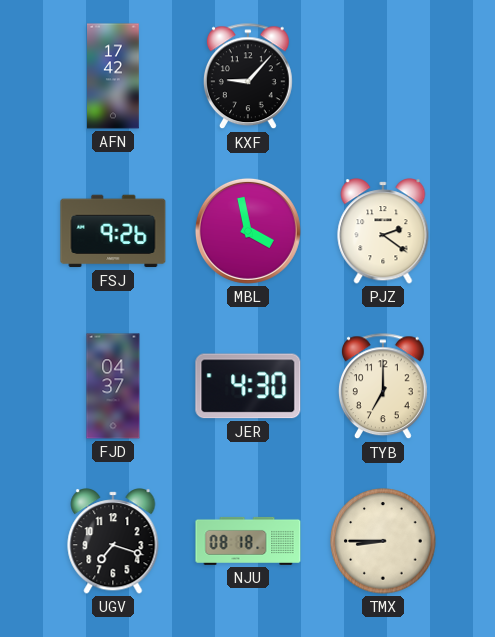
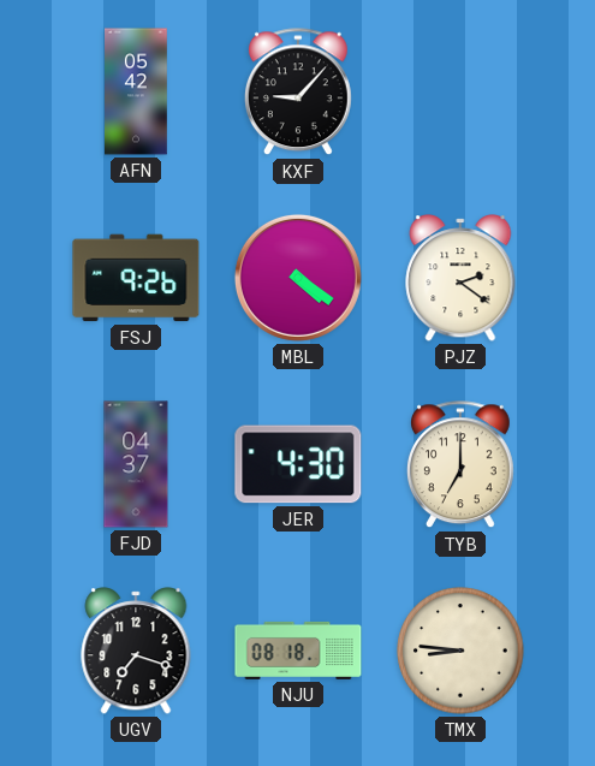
AFN: 17:42 -> 05:42
MBL: 3:58 -> 4:21
TMX: 8:45 -> 8:46
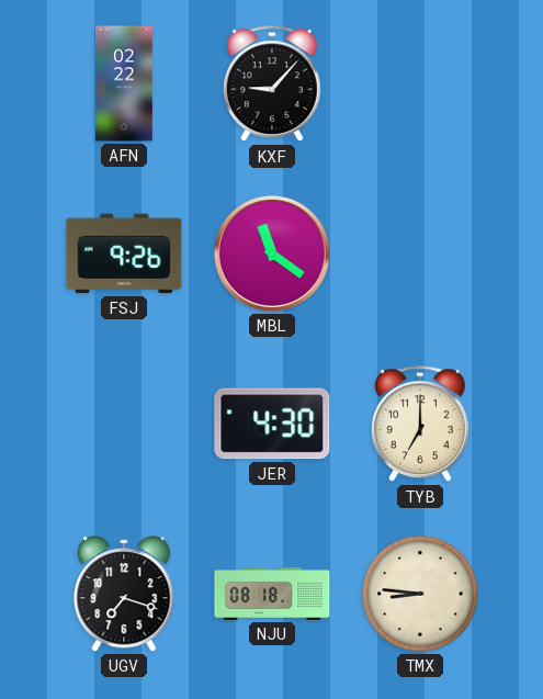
AFN: 05:42 -> 02:22
MBL: 4:21 -> 11:21
PJZ: 2:21 -> none
FJD: 04:37 -> none
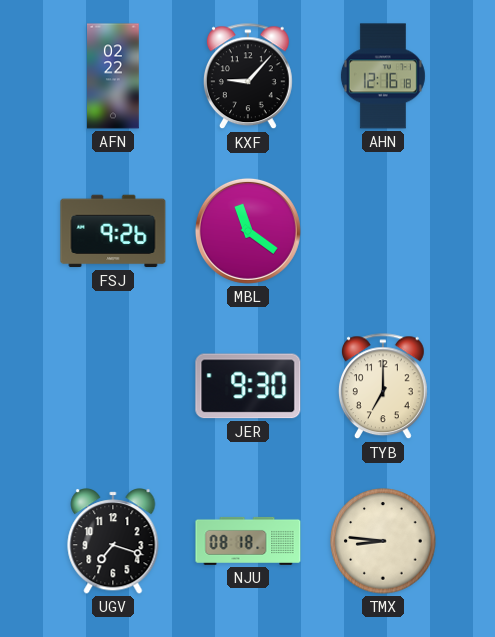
AHN: none -> 12:16
JER: 4:30 -> 9:30
